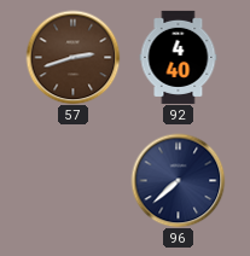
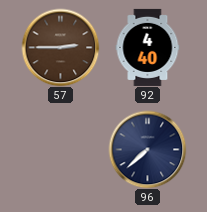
57: 2:42 -> 2:45
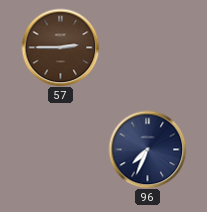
92: 4:40 -> none
96: 7:38 -> 7:34
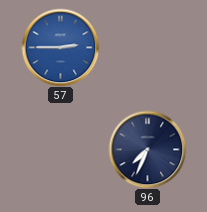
57 dial: brown -> blue
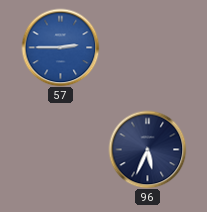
96: 7:34 -> 5:34
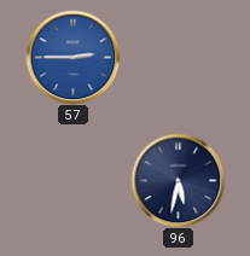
96: 5:34 -> 5:32
